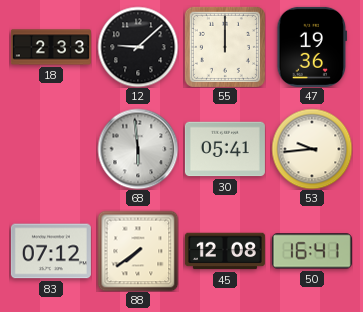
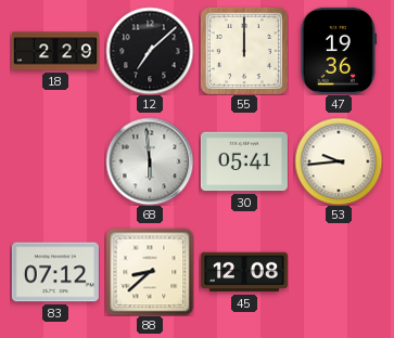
18: 2:33 -> 2:29
12: 9:08 -> 7:08
88: 7:39 -> 8:38
50: 16:41 -> none
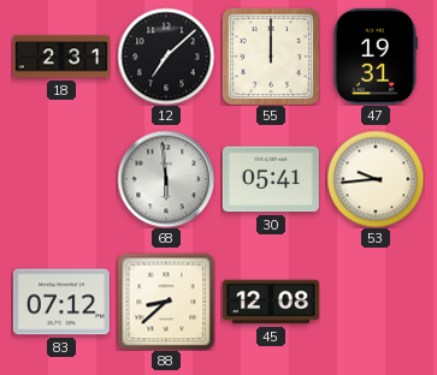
18: 2:29 -> 2:31
47: 19:36 -> 19:31
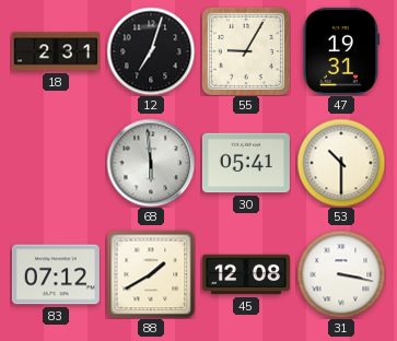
12: 7:08 -> 7:03
55: 12:00 -> 9:05
53: 9:44 -> 10:30
88: 8:38 -> 1:40
31: none -> 3:17
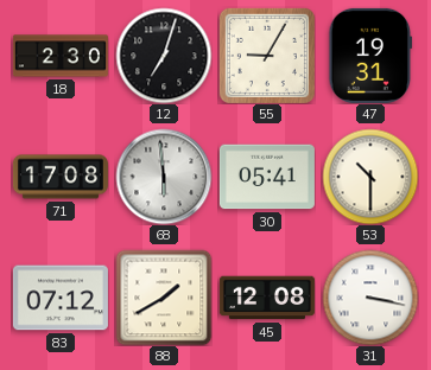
18: 2:31 -> 2:30
71: none -> 17:08
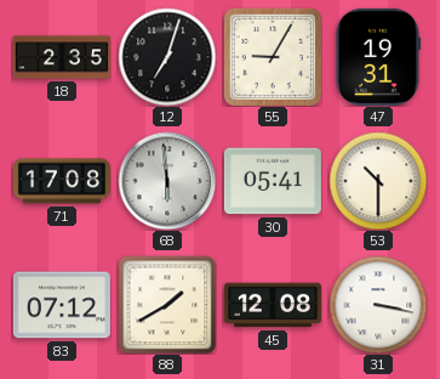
18: 2:30 -> 2:35
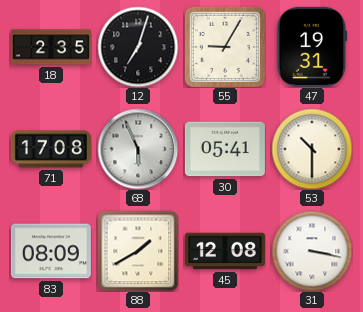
68: 5:59 -> 5:56
83: 07:12 -> 08:09
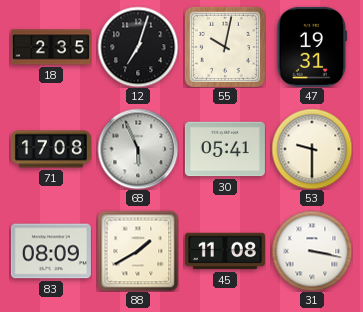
55: 9:05 -> 10:02
53: 10:30 -> 9:30
45: 12:08 -> 11:08
